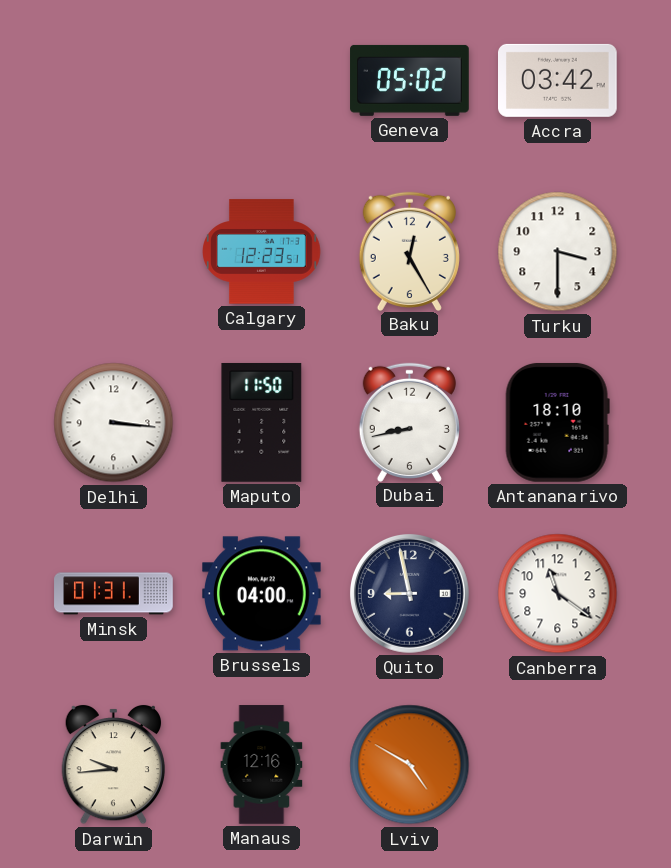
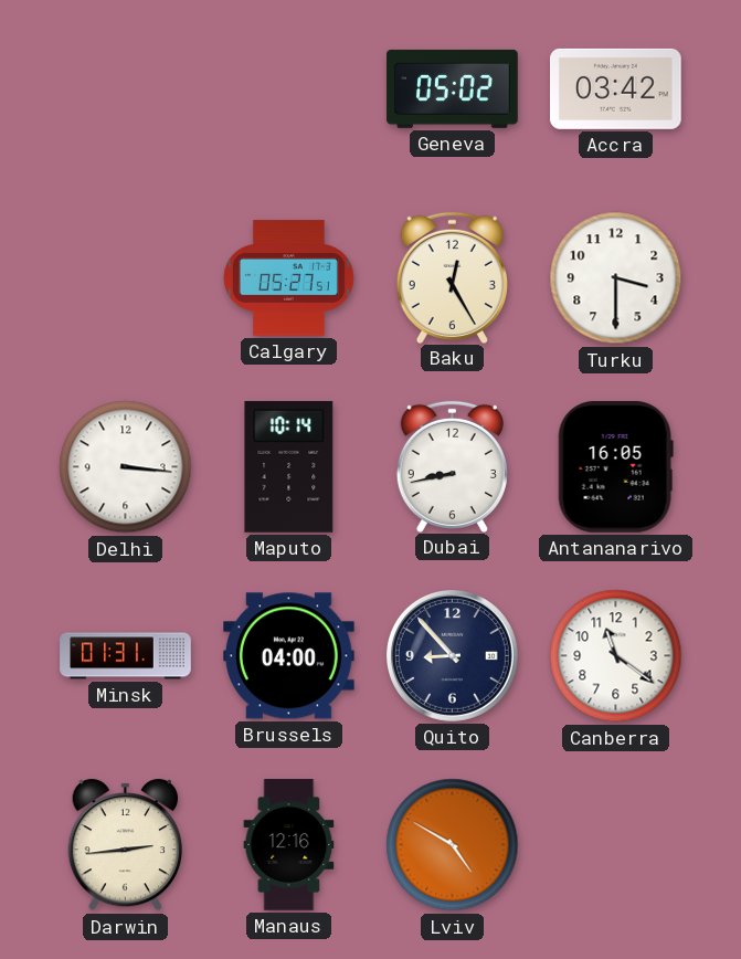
Calgary: 12:23 -> 05:27
Maputo: 11:50 -> 10:14
Antananarivo: 18:10 -> 16:05
Quito: 8:58 -> 8:53
Darwin: 9:44 -> 2:44
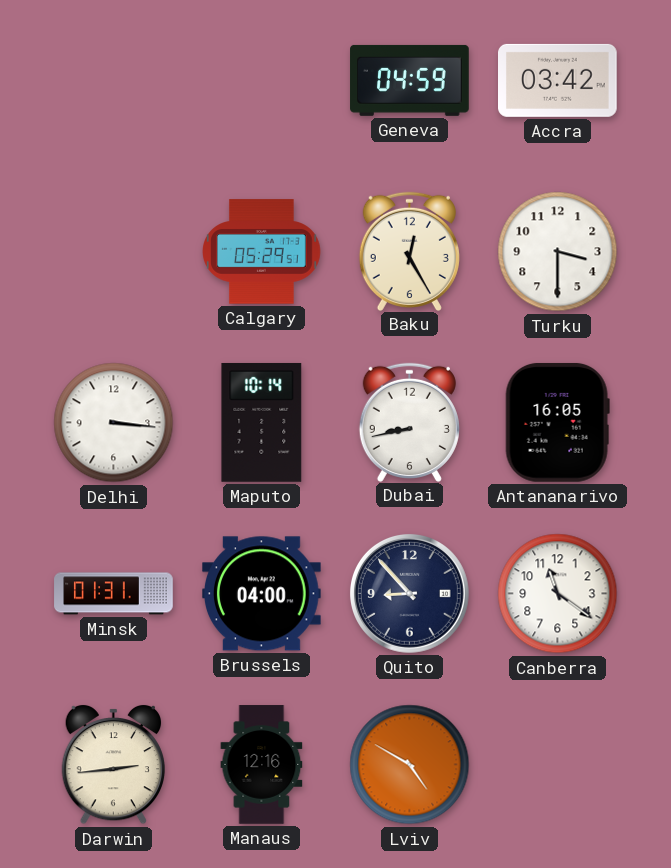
Geneva: 05:02 -> 04:59
Calgary: 05:27 -> 05:29
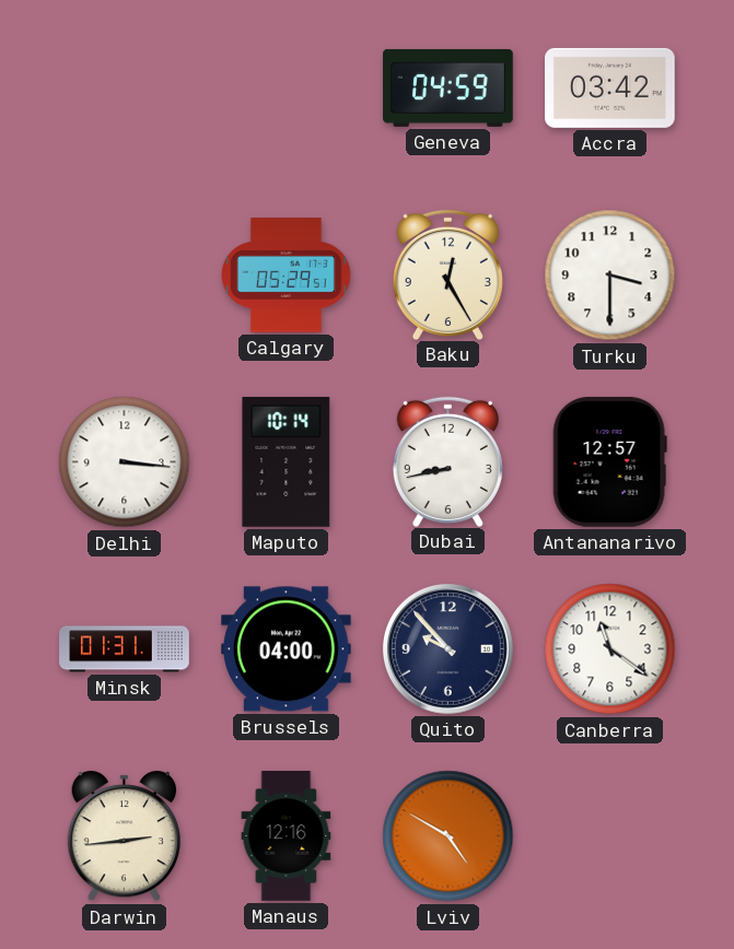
Antananarivo: 16:05 -> 12:57
Quito: 8:53 -> 9:53
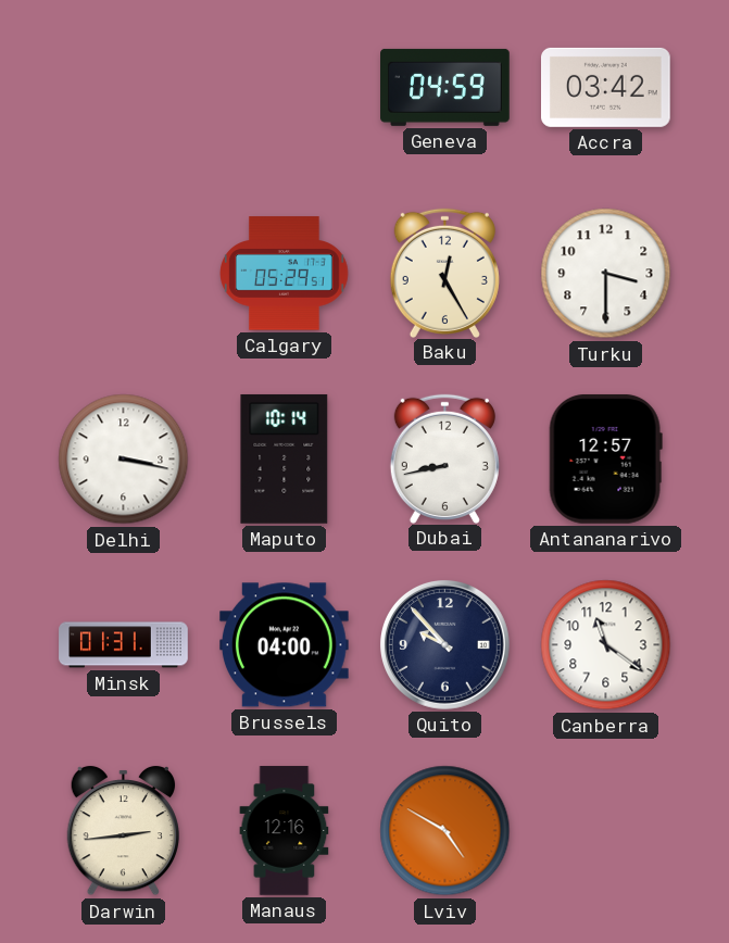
Delhi: 3:16 -> 3:17
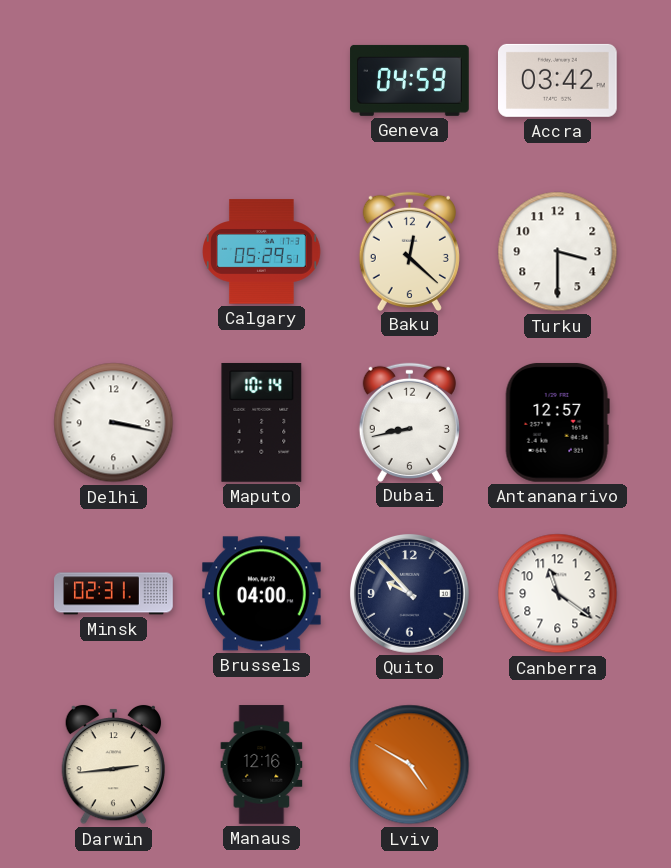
Baku: 12:25 -> 12:22
Minsk: 01:31 -> 02:31
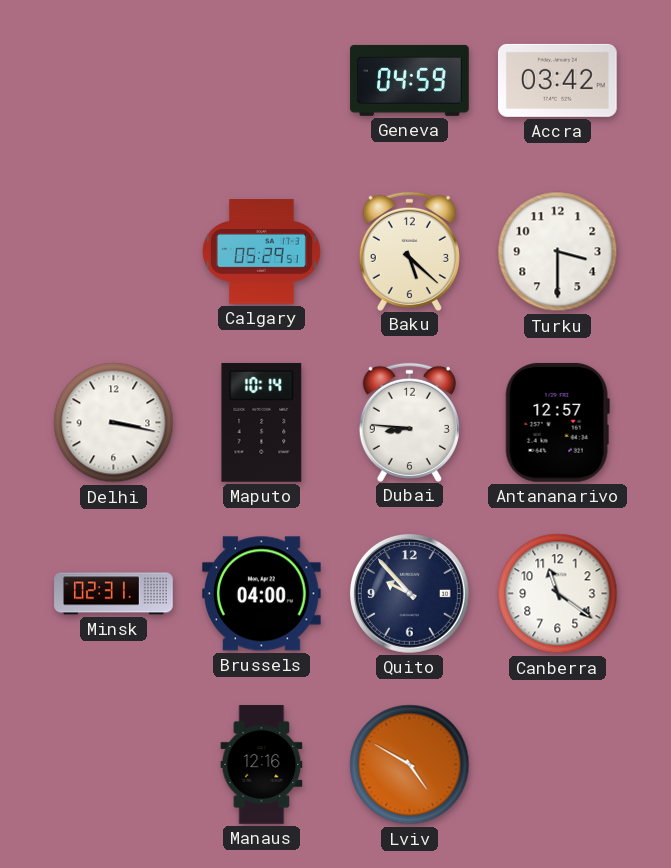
Baku: 12:22 -> 5:22
Dubai: 8:43 -> 8:46
Darwin: 2:44 -> none
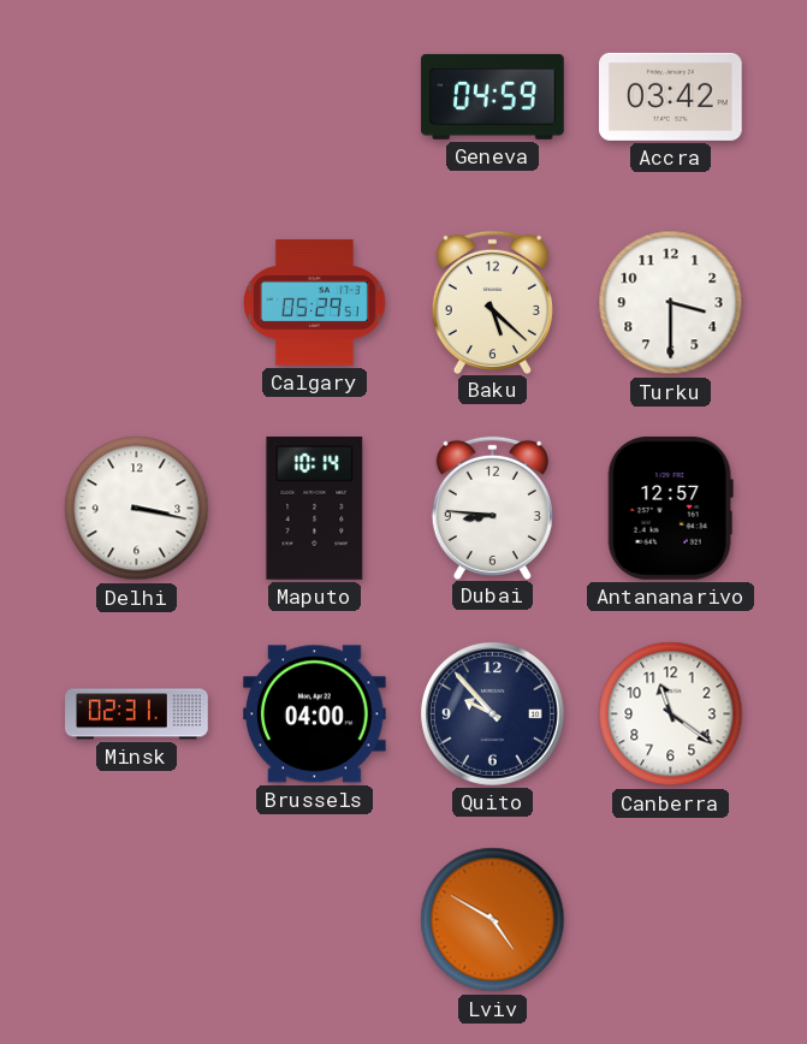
Manaus: 12:16 -> none
